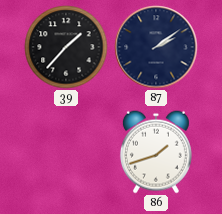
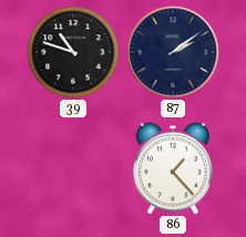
39: 1:37 -> 10:48
86: 1:42 -> 1:23
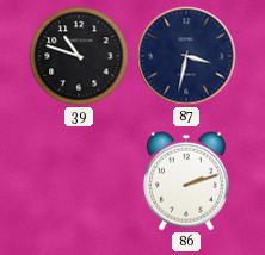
87: 2:09 -> 3:32
86: 1:23 -> 2:12
